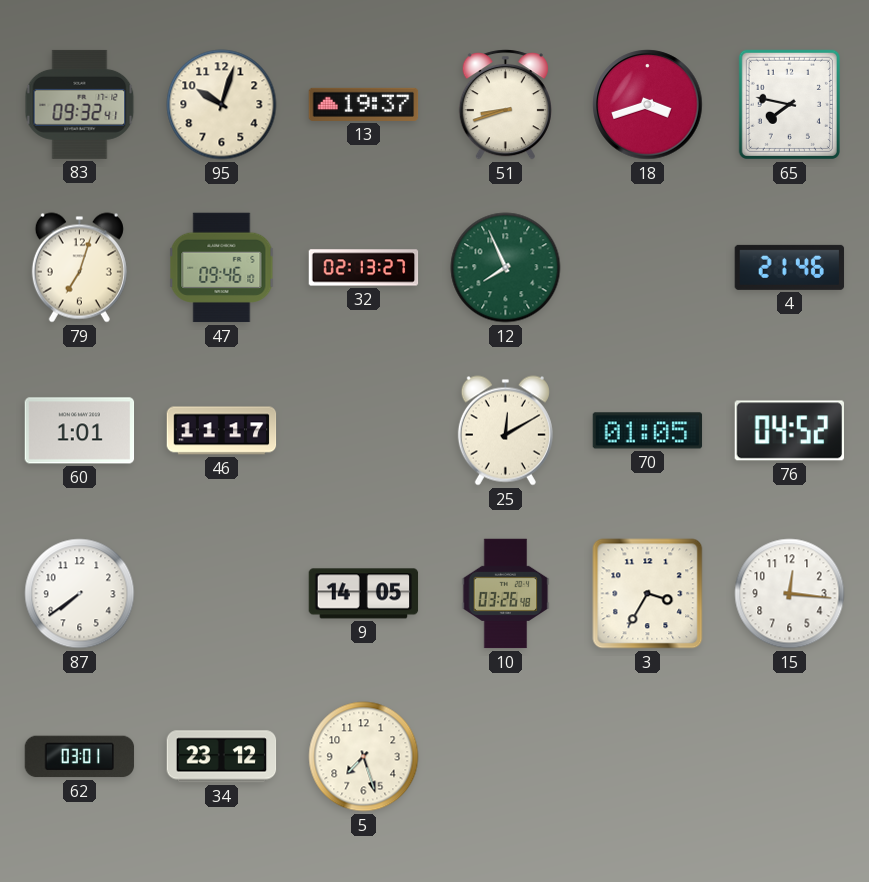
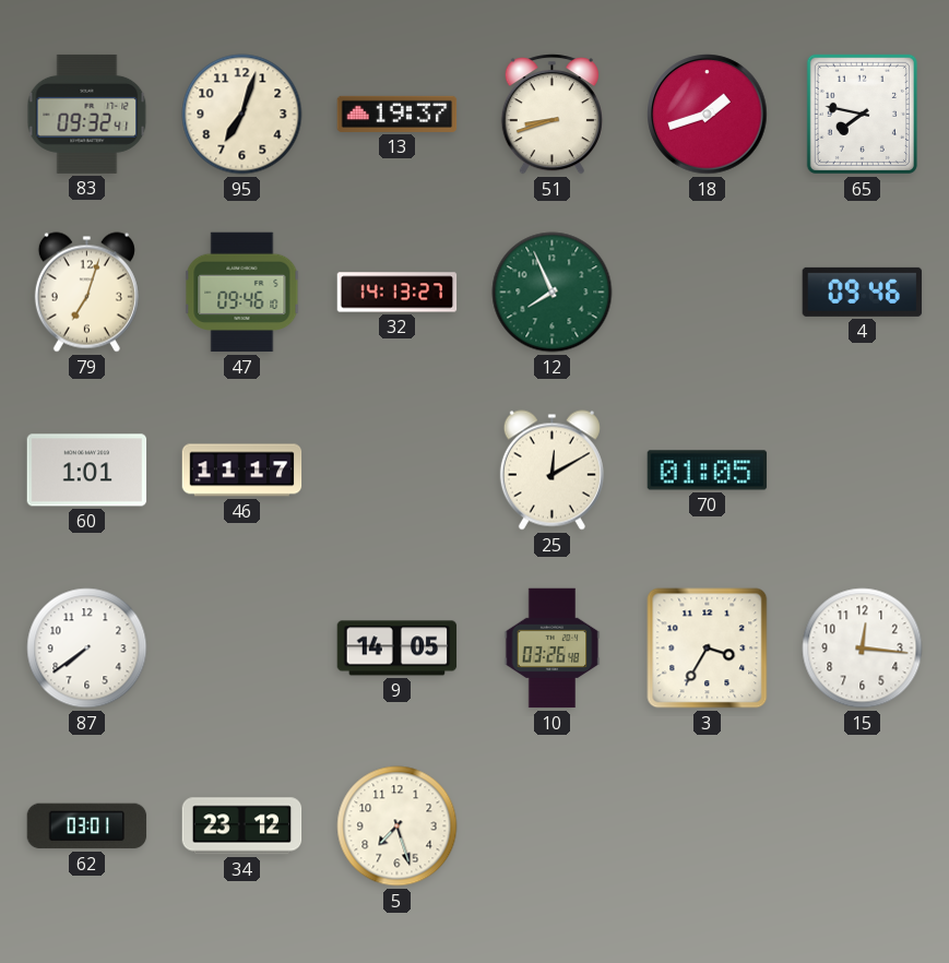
95: 10:03 -> 7:03
18: 3:42 -> 1:42
32: 02:13 -> 14:13
4: 21:46 -> 09:46
76: 04:52 -> none
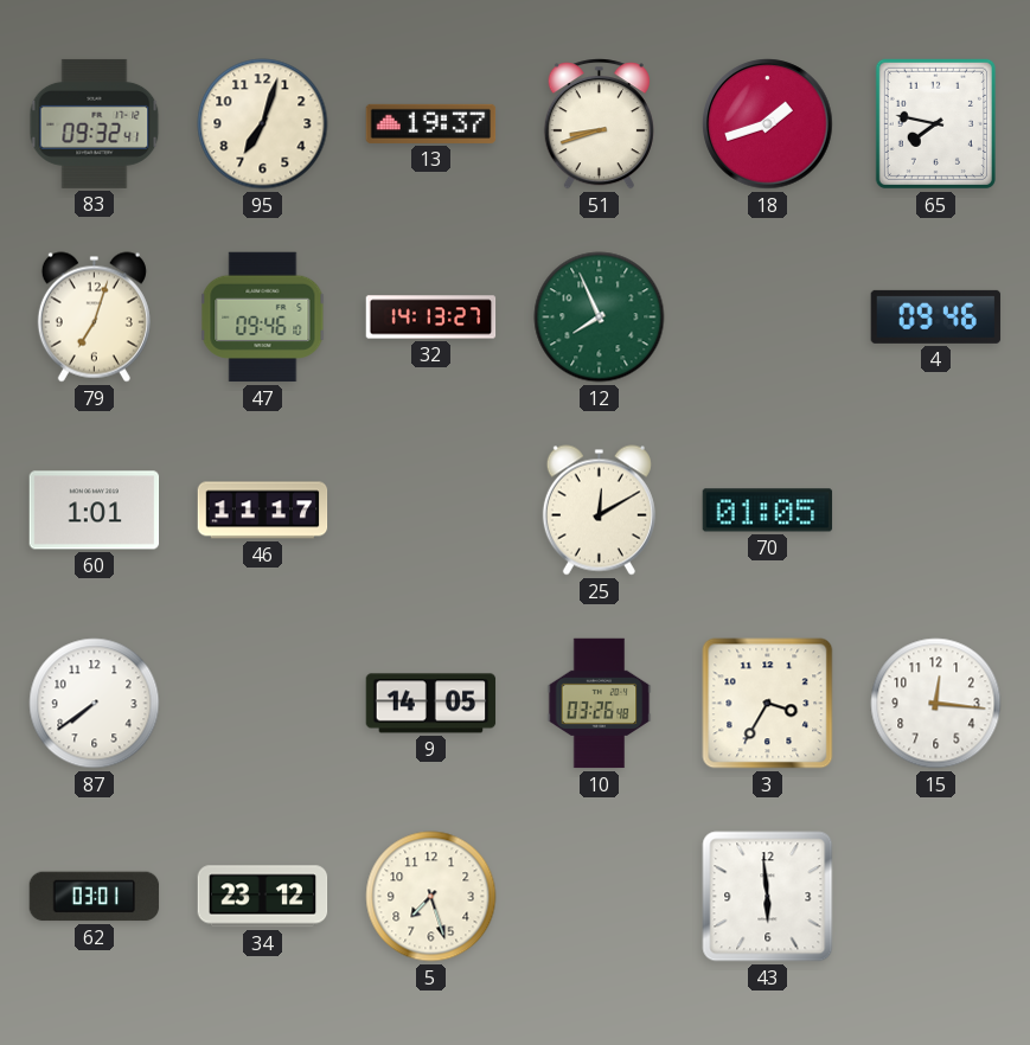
43: none -> 5:59
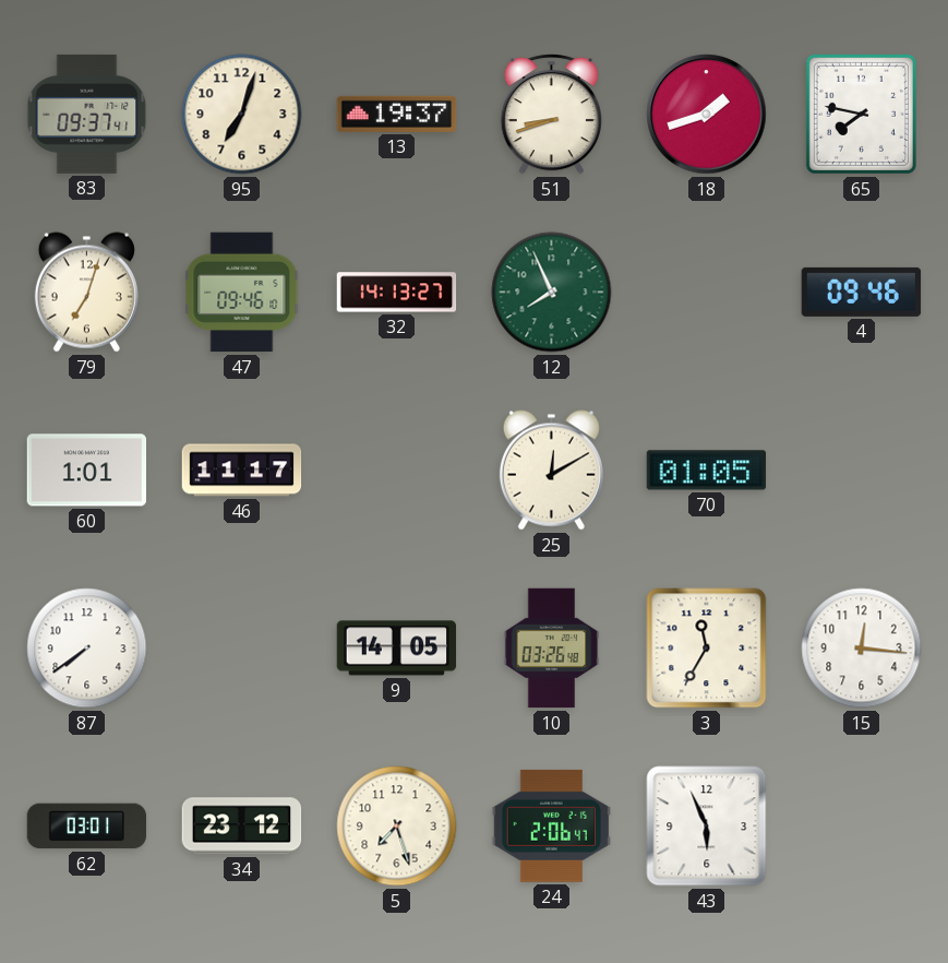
83: 09:32 -> 09:37
3: 3:35 -> 11:35
24: none -> 2:06
43: 5:59 -> 5:56
